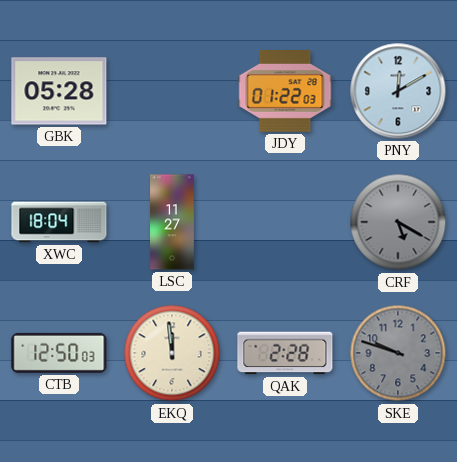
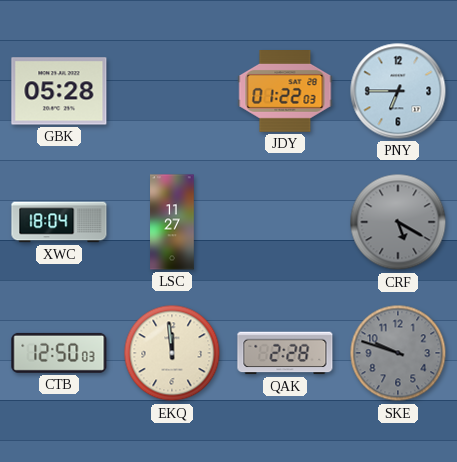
PNY: 12:10 -> 6:45
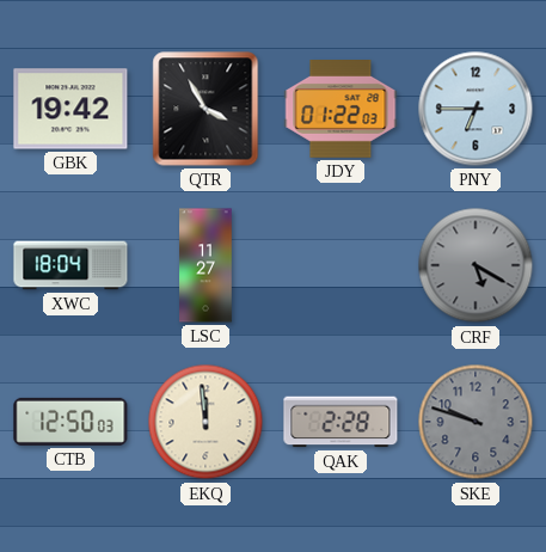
GBK: 05:28 -> 19:42
QTR: none -> 3:55
